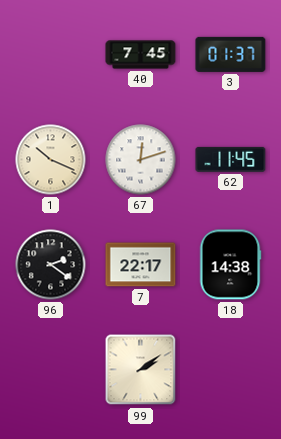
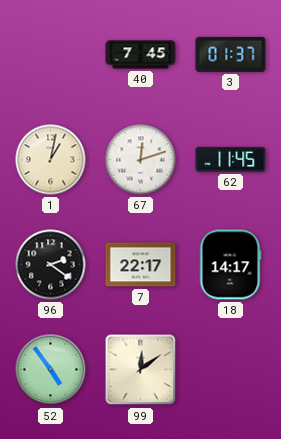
1: 10:19 -> 1:02
18: 14:38 -> 14:17
52: none -> 4:54
99: 2:09 -> 12:09
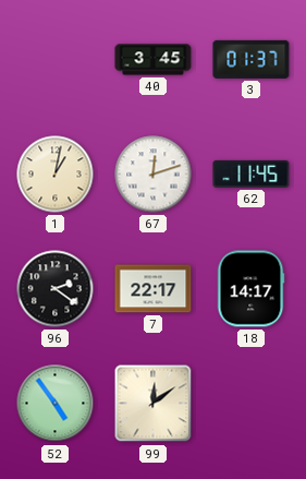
40: 7:45 -> 3:45
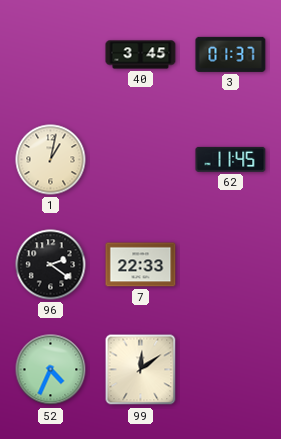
67: 12:12 -> none
7: 22:17 -> 22:33
18: 14:17 -> none
52: 4:54 -> 4:34
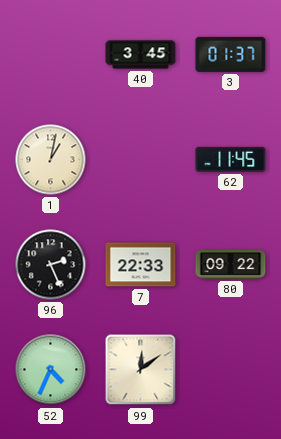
96: 2:21 -> 2:26
80: none -> 09:22
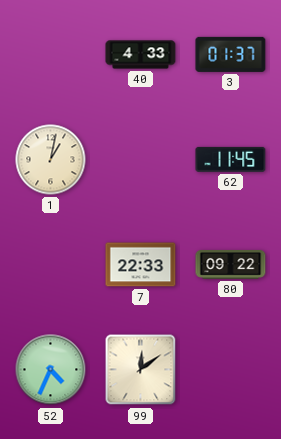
40: 3:45 -> 4:33
96: 2:26 -> none
